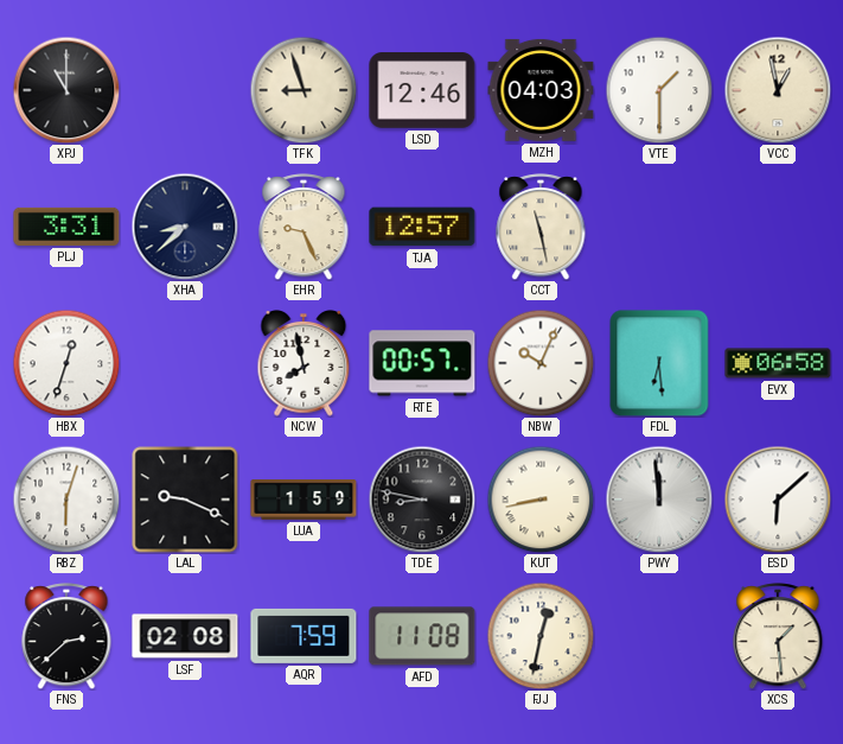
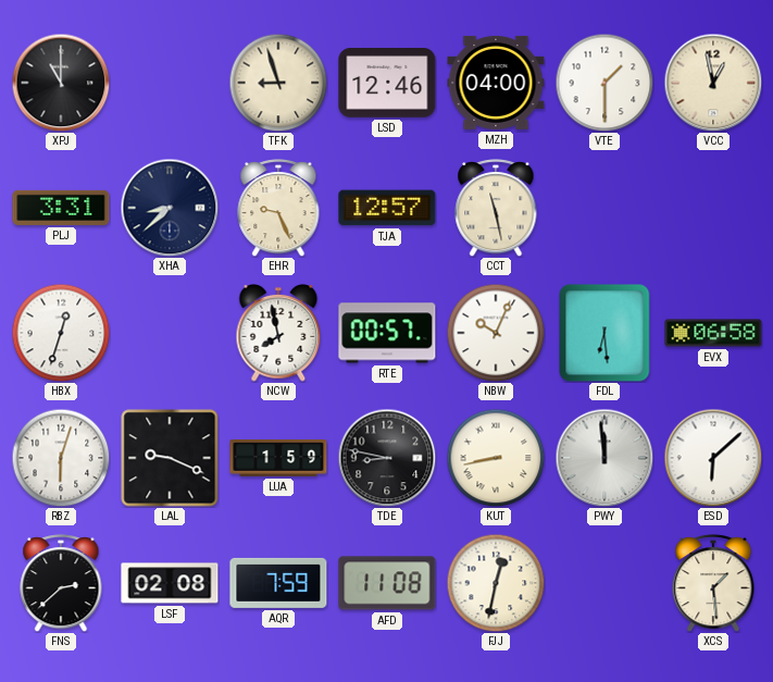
MZH: 04:03 -> 04:00
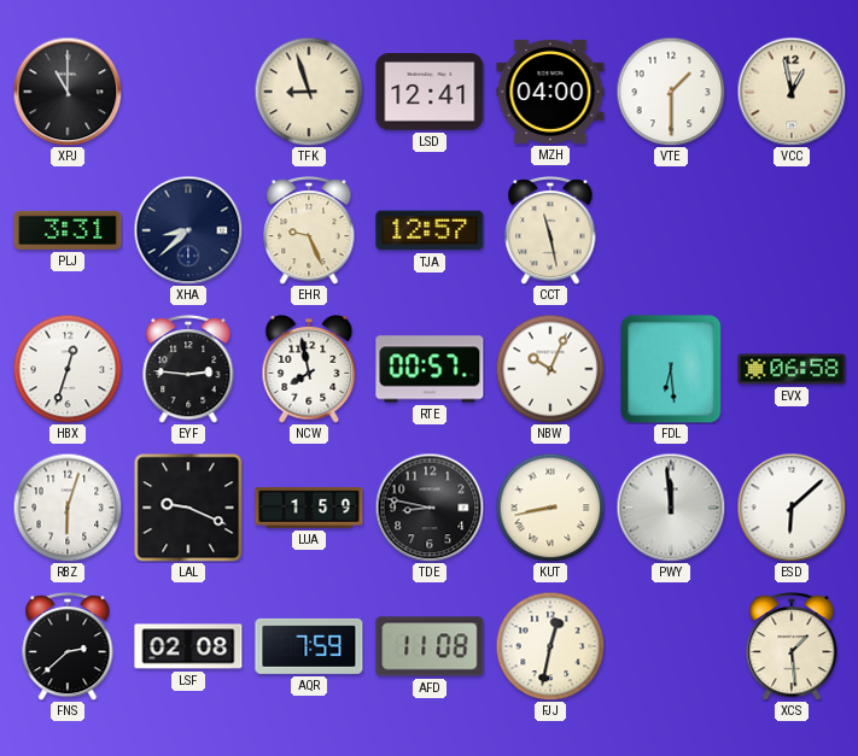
LSD: 12:46 -> 12:41
EYF: none -> 2:46
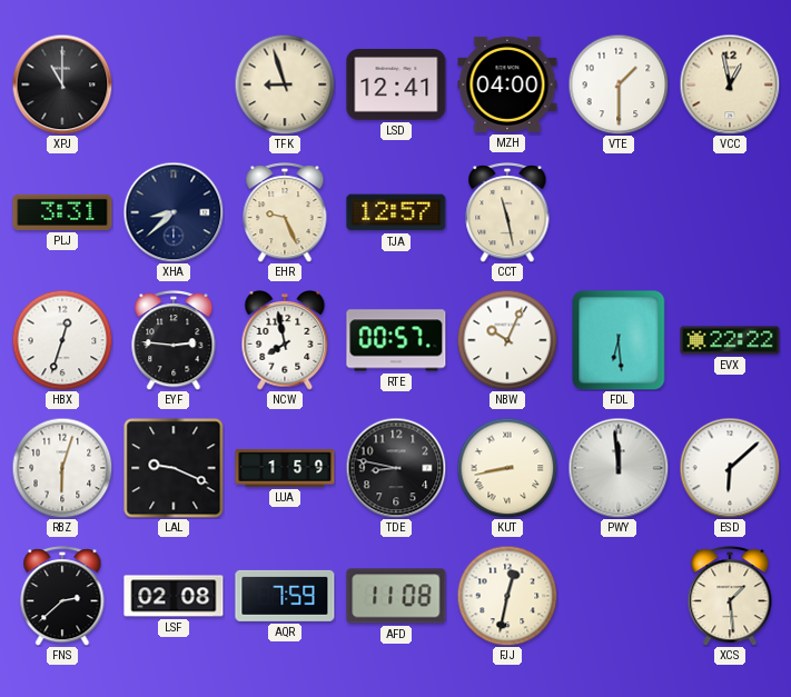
EVX: 06:58 -> 22:22
